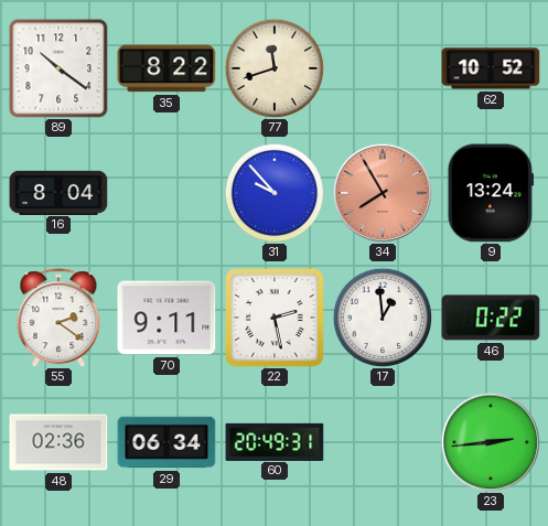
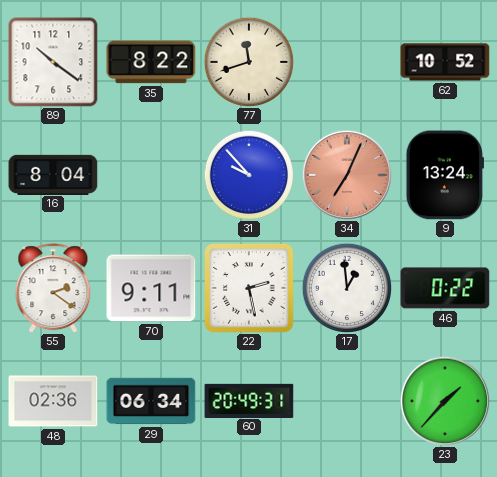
34: 7:55 -> 7:04
23: 2:44 -> 1:37
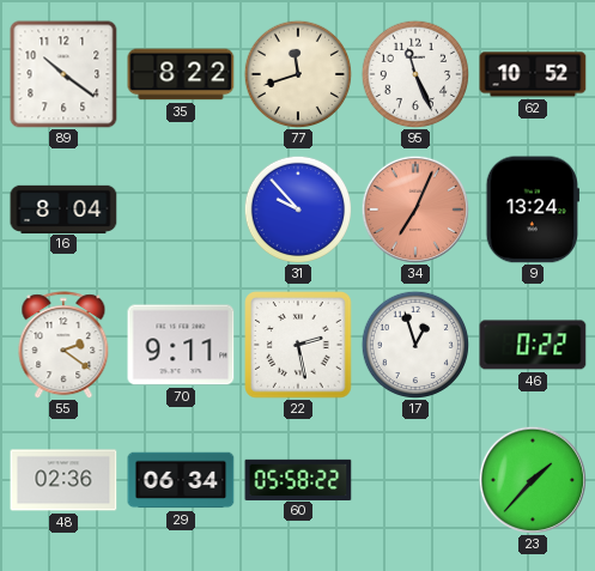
95: none -> 11:26
17: 12:59 -> 12:57
60: 20:49 -> 05:58
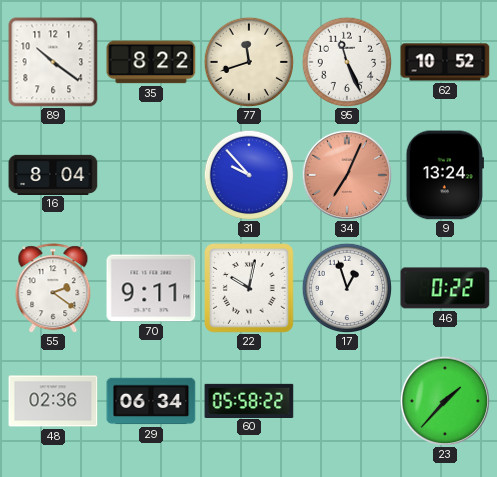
22: 2:28 -> 10:02
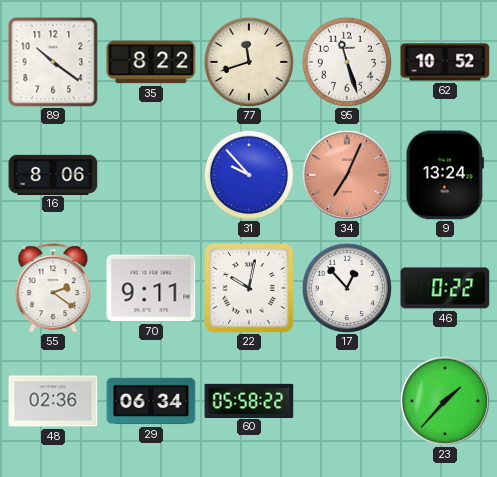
95: 11:26 -> 11:27
16: 8:04 -> 8:06
17: 12:57 -> 12:53
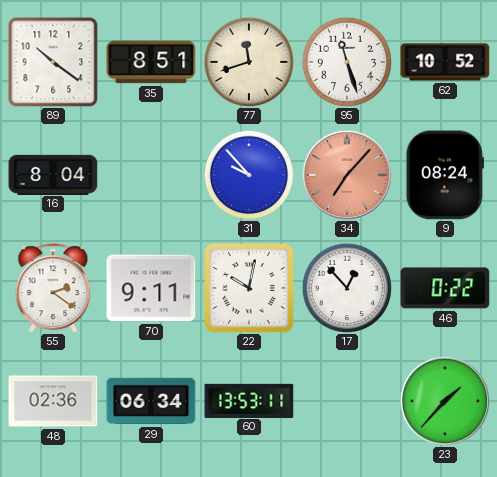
35: 8:22 -> 8:51
16: 8:06 -> 8:04
34: 7:04 -> 7:07
9: 13:24 -> 08:24
60: 05:58 -> 13:53
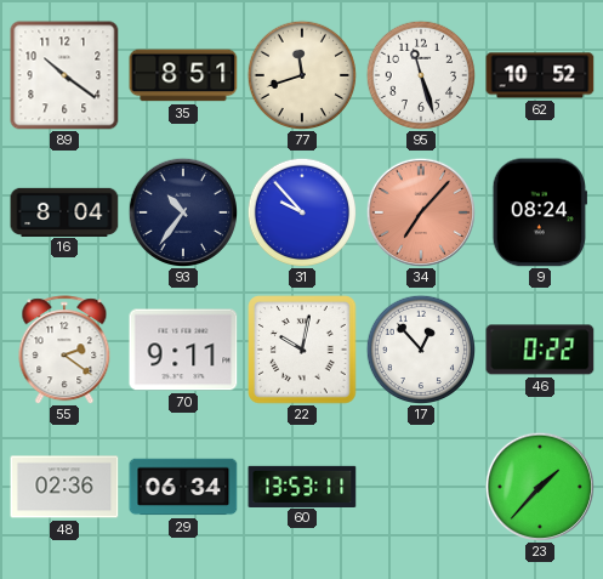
93: none -> 10:36
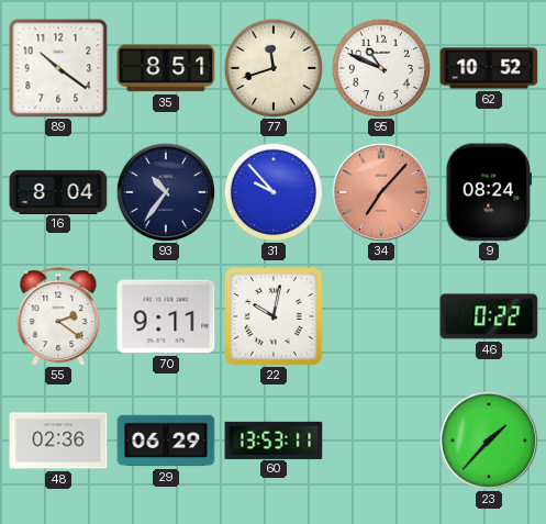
95: 11:27 -> 10:49
17: 12:53 -> none
29: 06:34 -> 06:29
